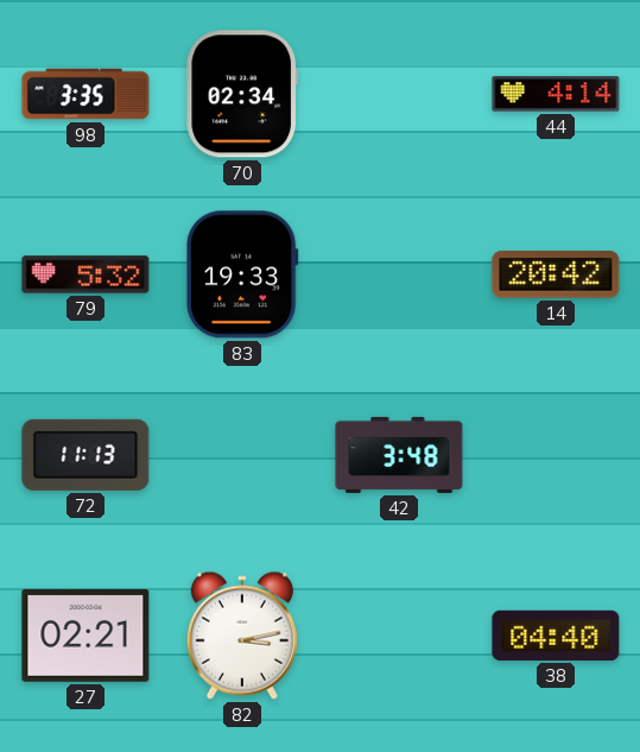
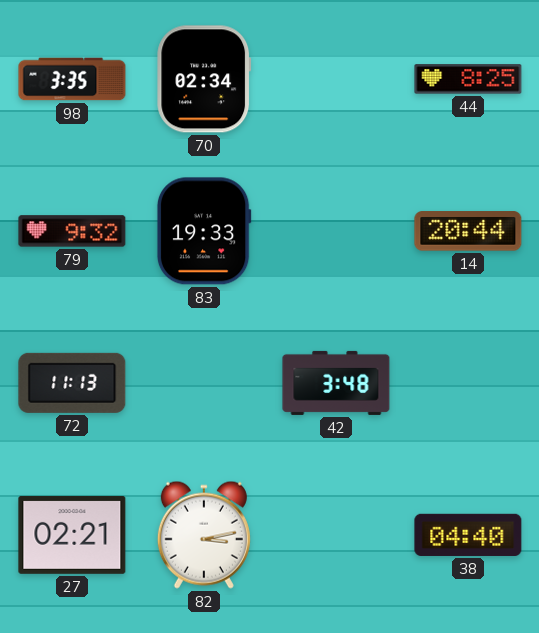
44: 4:14 -> 8:25
79: 5:32 -> 9:32
14: 20:42 -> 20:44
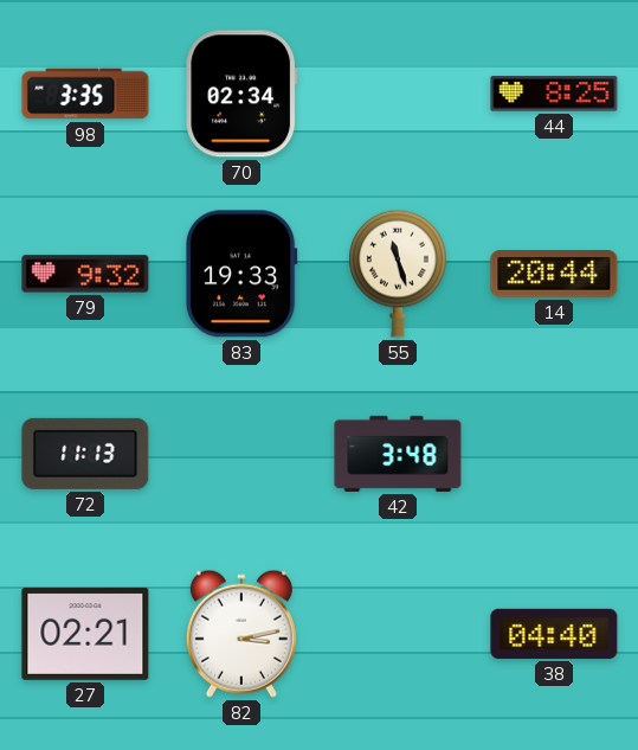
55: none -> 11:27
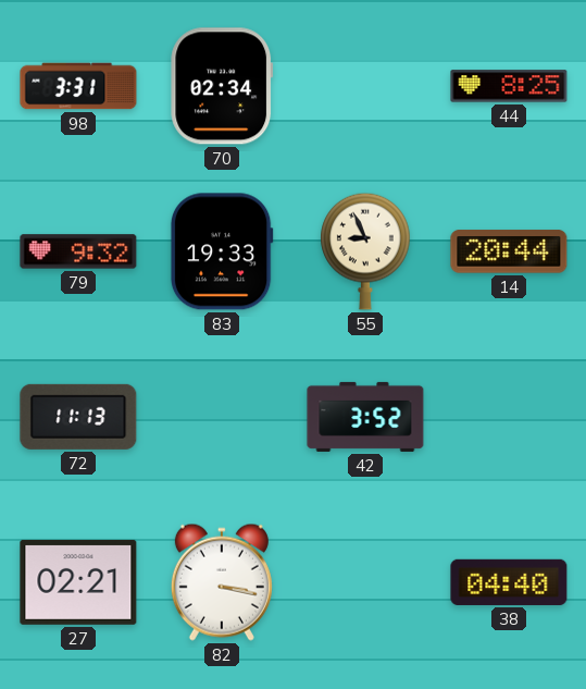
98: 3:35 -> 3:31
55: 11:27 -> 8:56
42: 3:48 -> 3:52
82: 3:13 -> 3:17
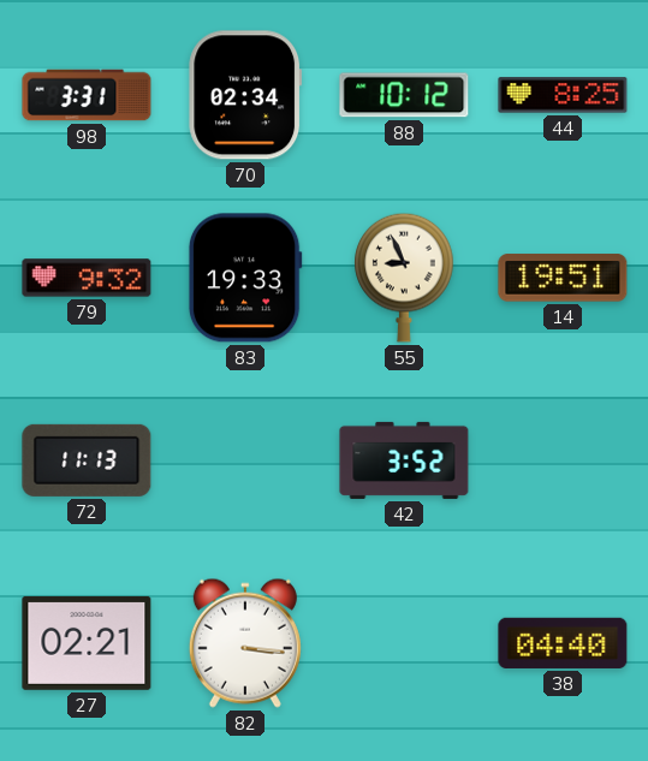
88: none -> 10:12
14: 20:44 -> 19:51
82: 3:17 -> 3:16
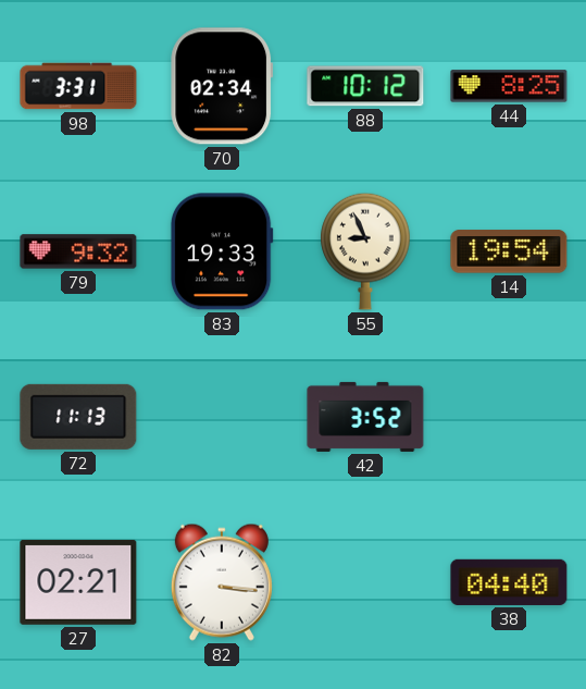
14: 19:51 -> 19:54
